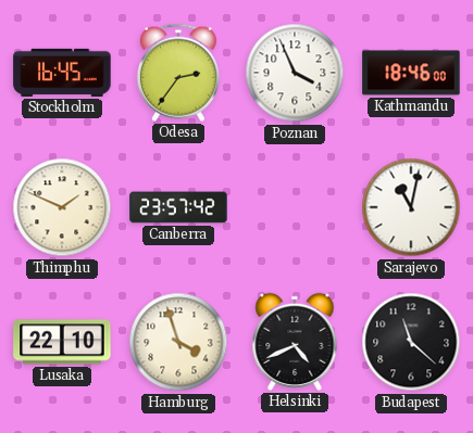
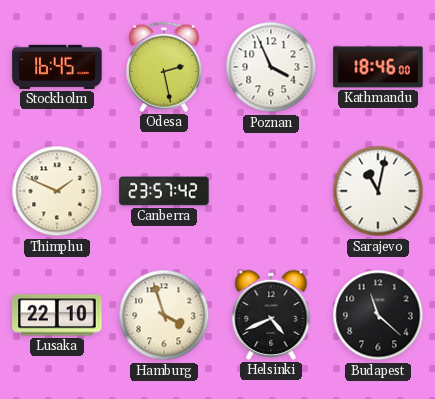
Odesa: 2:36 -> 2:28
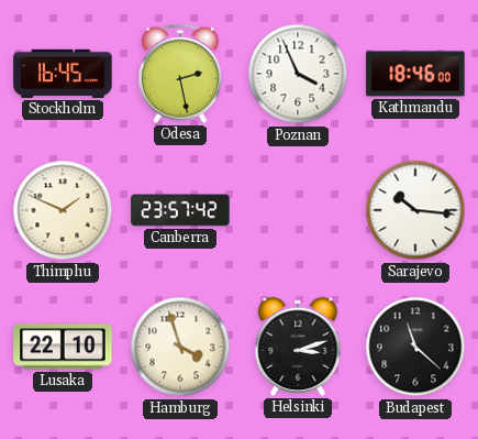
Sarajevo: 11:02 -> 10:16
Helsinki: 4:41 -> 3:12
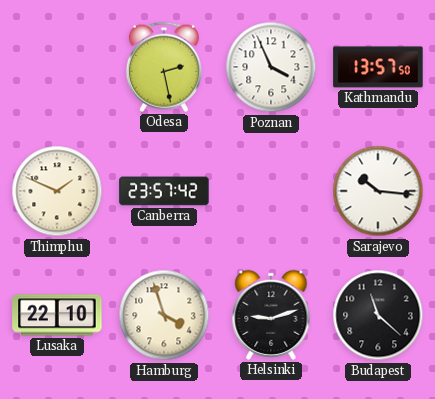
Stockholm: 16:45 -> none
Kathmandu: 18:46 -> 13:57
Helsinki: 3:12 -> 9:12
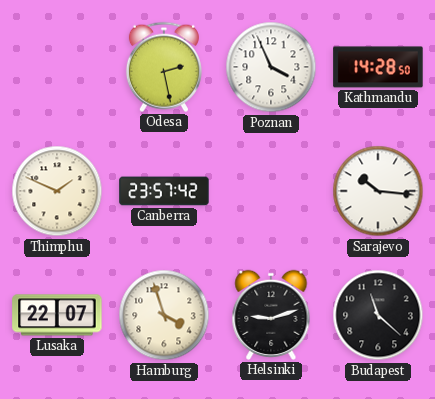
Kathmandu: 13:57 -> 14:28
Lusaka: 22:10 -> 22:07
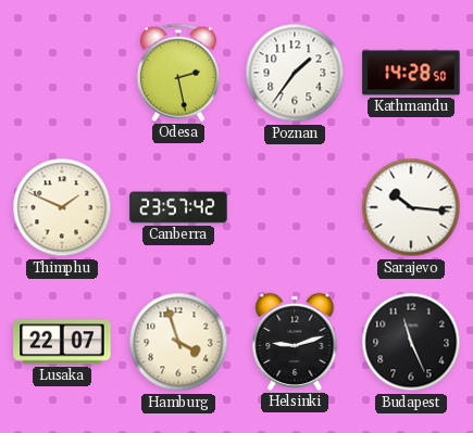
Poznan: 3:56 -> 1:36
Budapest: 11:22 -> 11:26
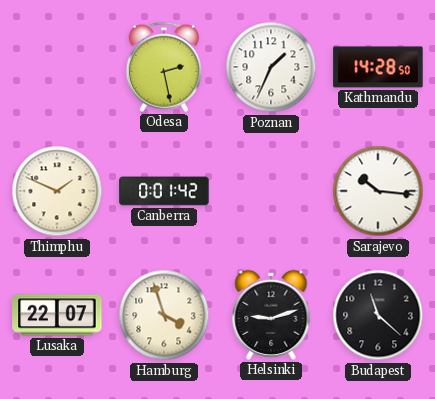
Poznan: 1:36 -> 1:34
Canberra: 23:57 -> 0:01
Budapest: 11:26 -> 11:22
